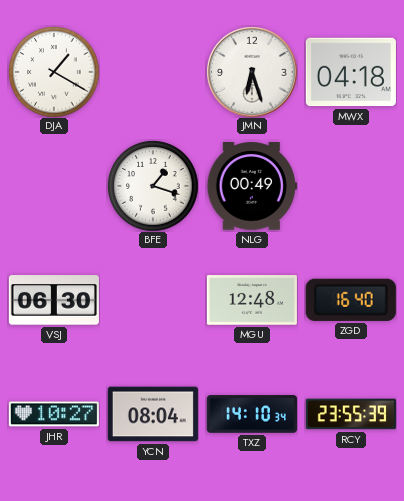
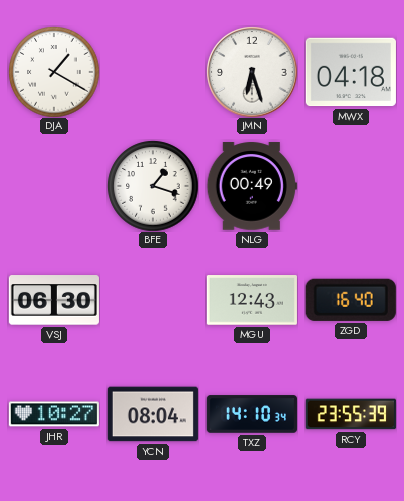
MGU: 12:48 -> 12:43
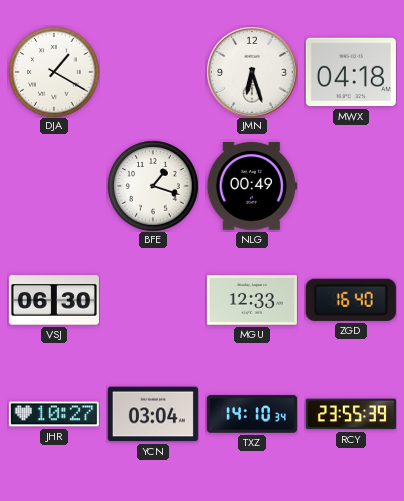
MGU: 12:43 -> 12:33
YCN: 08:04 -> 03:04
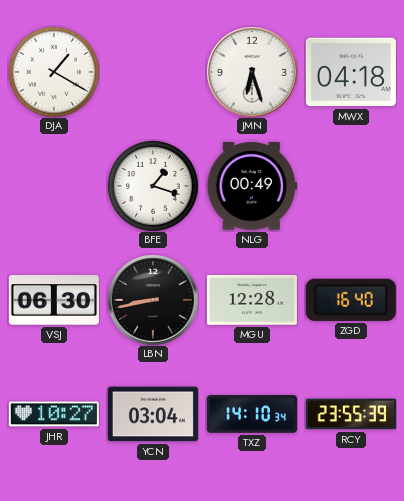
LBN: none -> 8:43
MGU: 12:33 -> 12:28
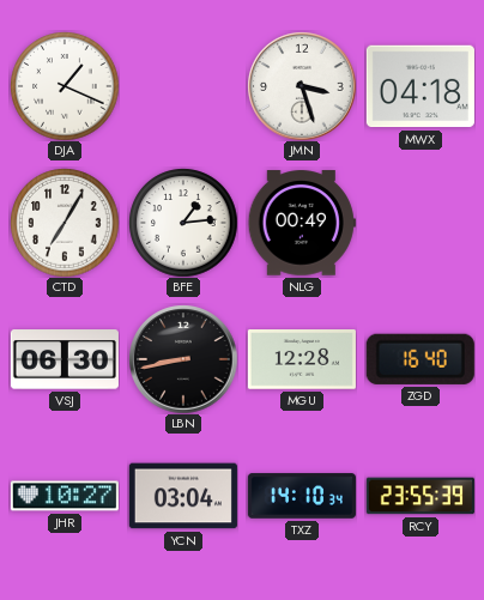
DJA: 1:20 -> 1:19
JMN: 6:27 -> 3:27
CTD: none -> 7:05
BFE: 1:18 -> 1:14
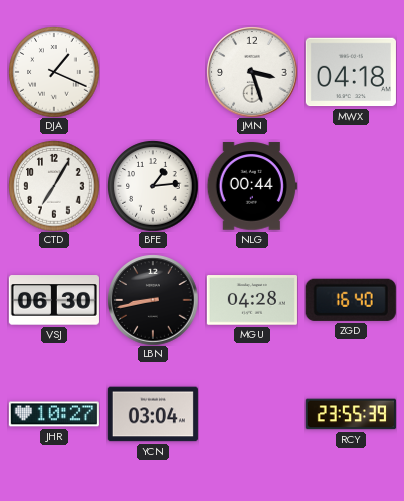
NLG: 00:49 -> 00:44
MGU: 12:28 -> 04:28
TXZ: 14:10 -> none
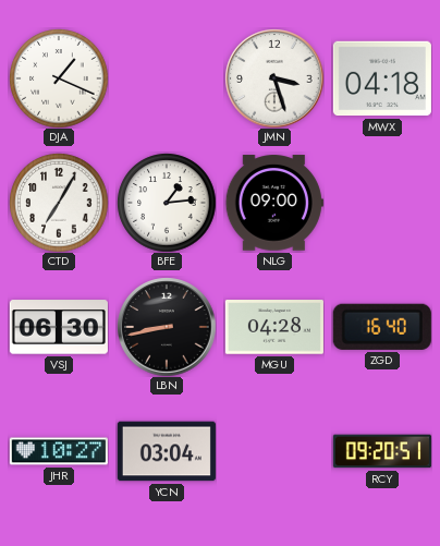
NLG: 00:44 -> 09:00
RCY: 23:55 -> 09:20
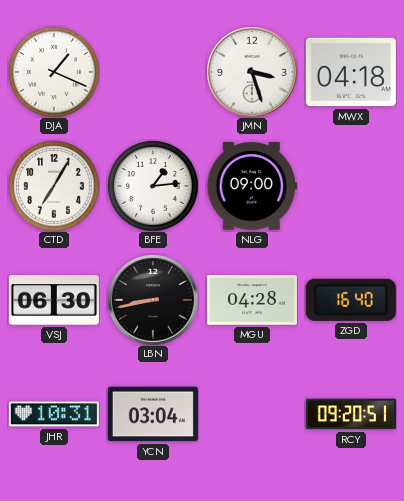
JHR: 10:27 -> 10:31
